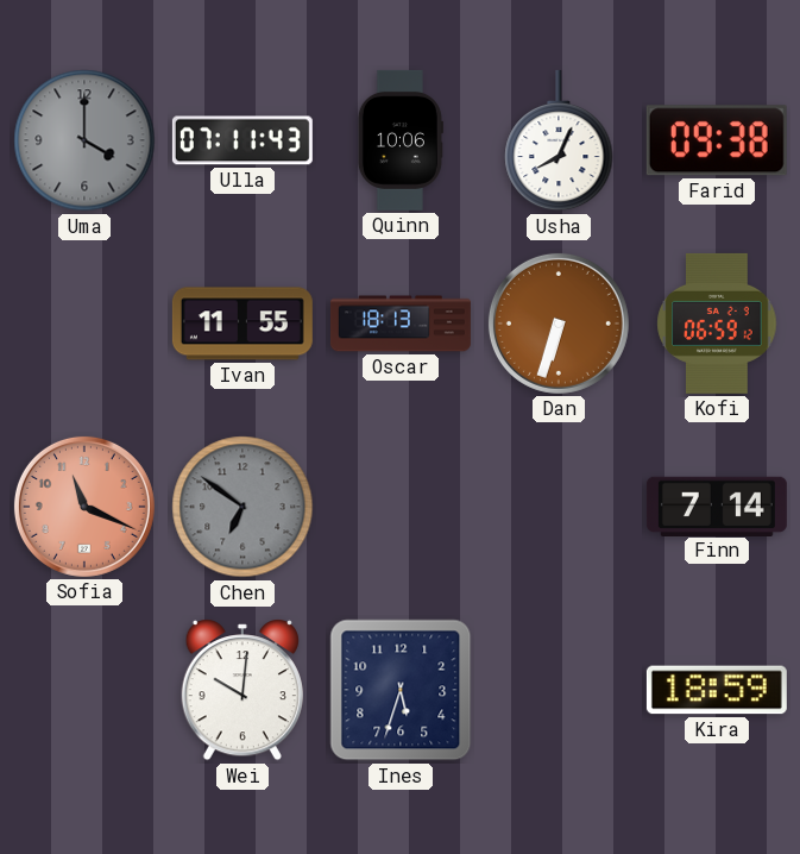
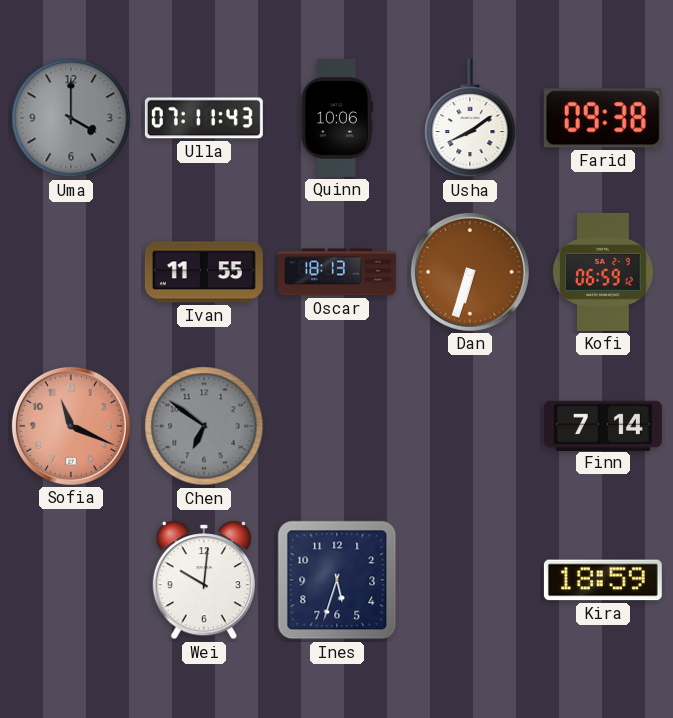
Usha: 8:04 -> 8:09
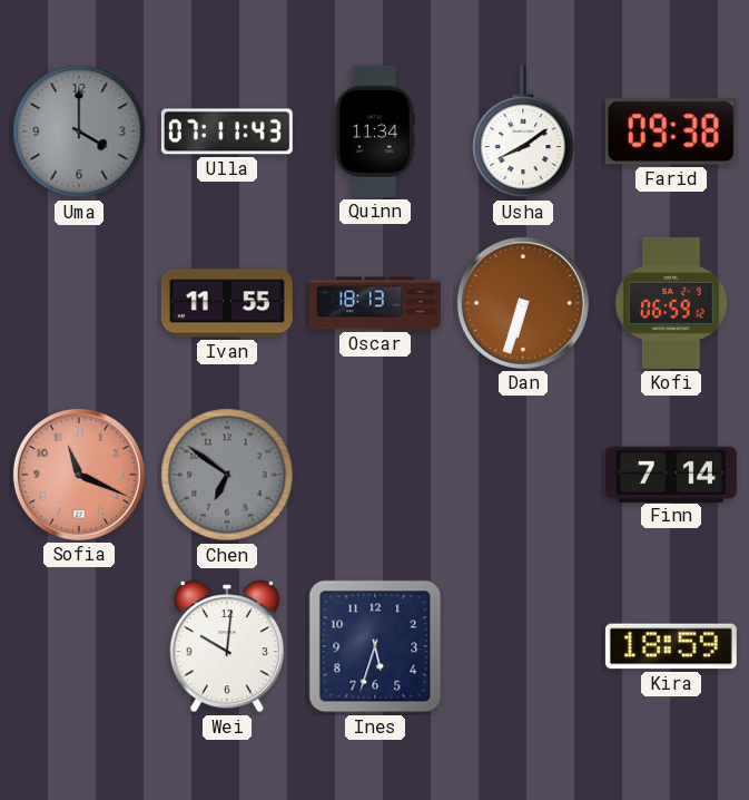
Quinn: 10:06 -> 11:34
